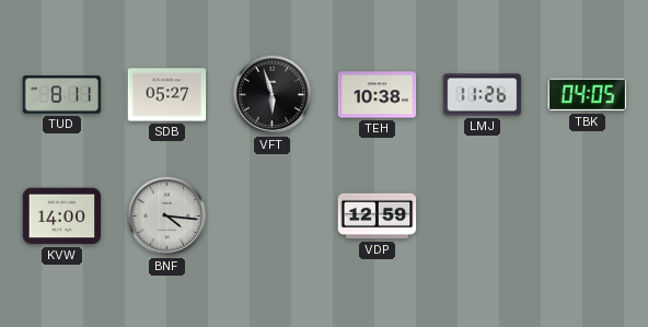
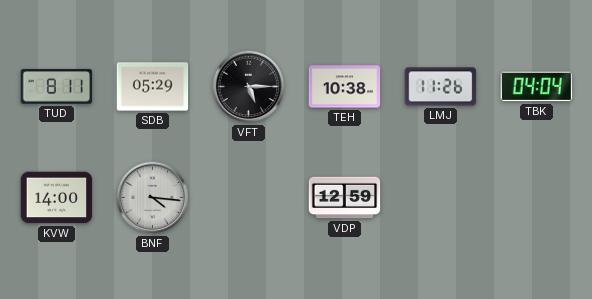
SDB: 05:27 -> 05:29
VFT: 5:57 -> 5:15
TBK: 04:05 -> 04:04
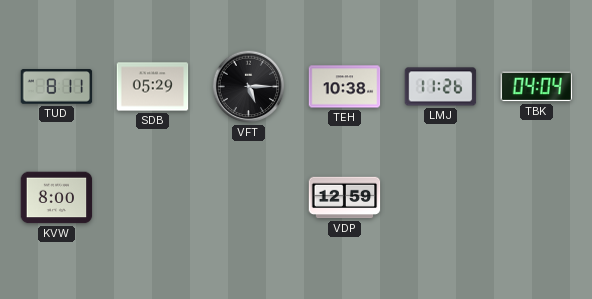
KVW: 14:00 -> 8:00
BNF: 4:16 -> none
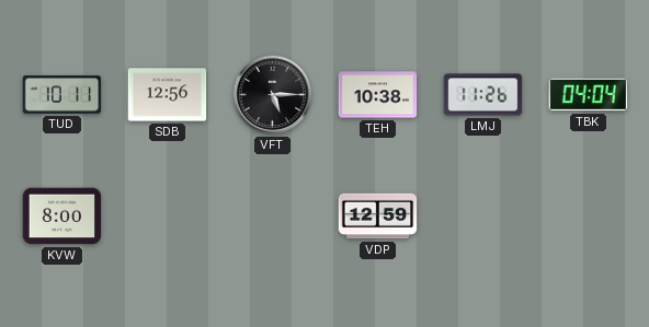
TUD: 8:11 -> 10:11
SDB: 05:29 -> 12:56
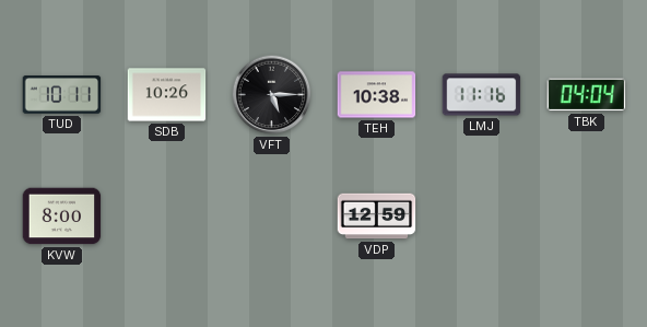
SDB: 12:56 -> 10:26
LMJ: 11:26 -> 11:16
